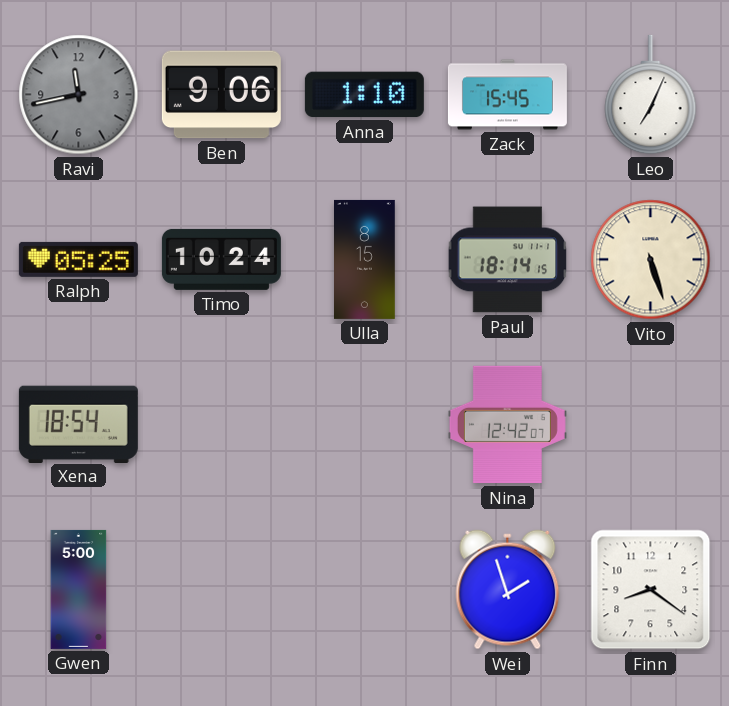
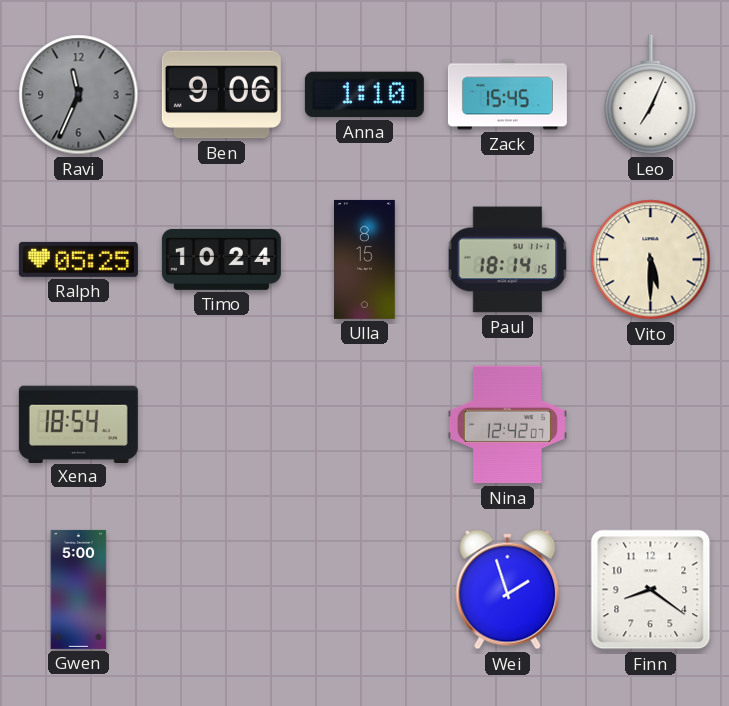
Ravi: 11:43 -> 11:34
Vito: 5:27 -> 5:30
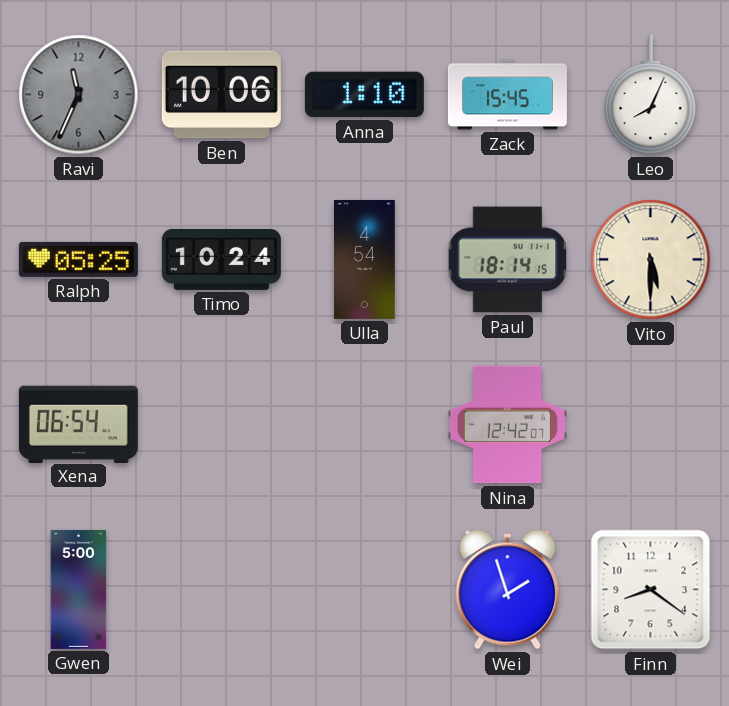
Ben: 9:06 -> 10:06
Leo: 7:04 -> 8:04
Ulla: 8:15 -> 4:54
Xena: 18:54 -> 06:54
